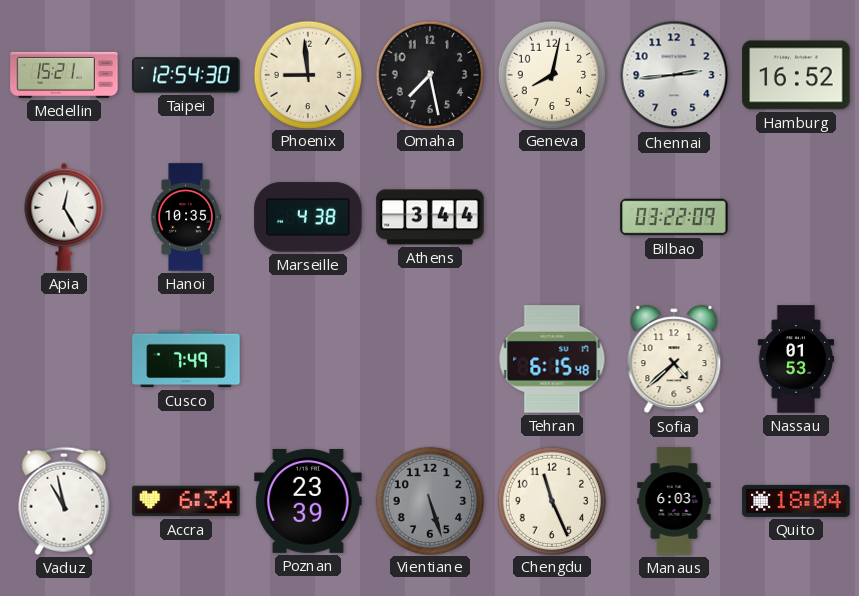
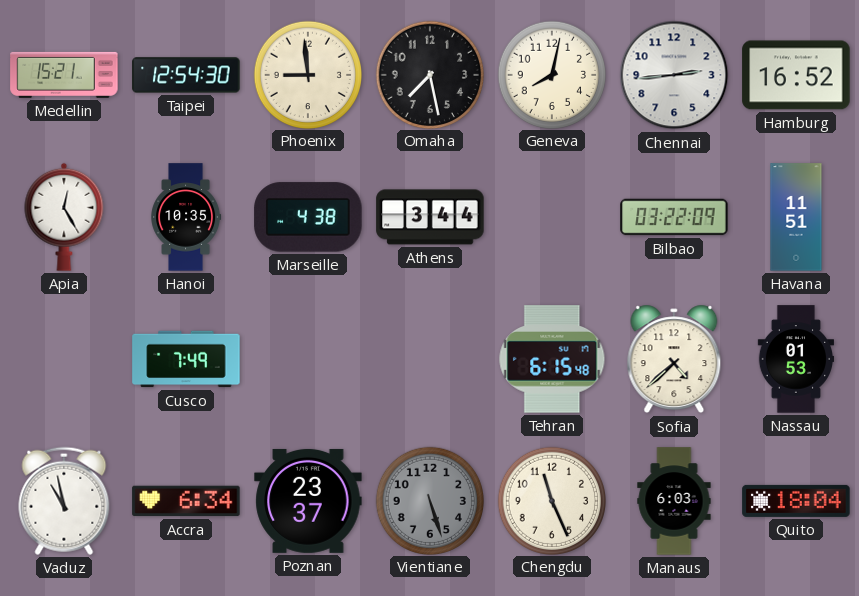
Havana: none -> 11:51
Poznan: 23:39 -> 23:37
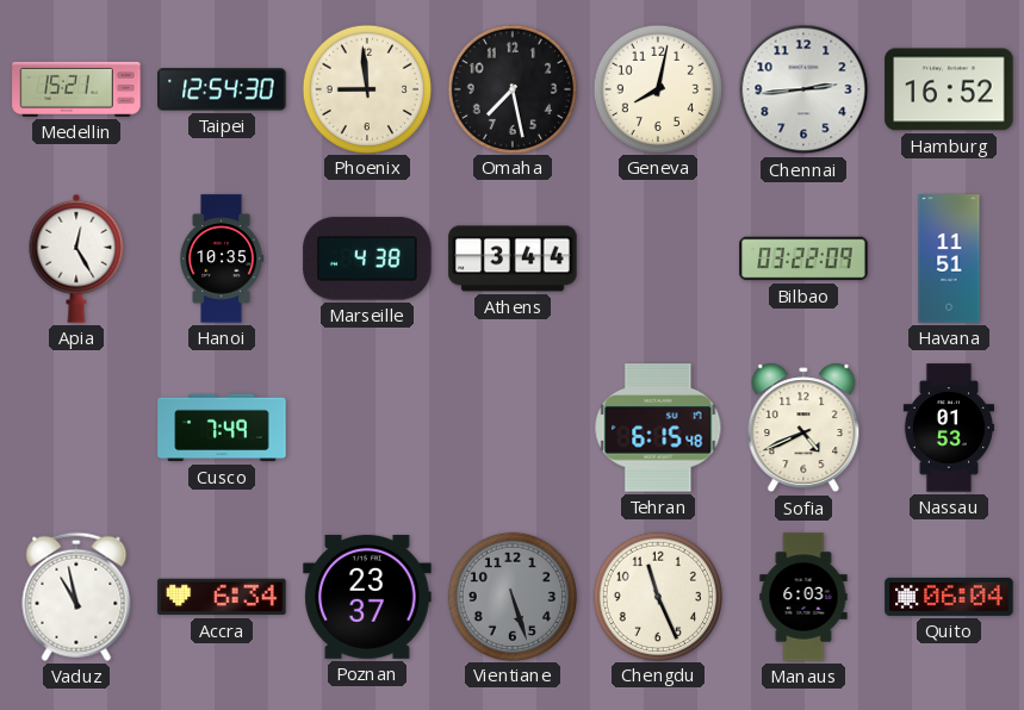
Sofia: 4:38 -> 4:41
Quito: 18:04 -> 06:04
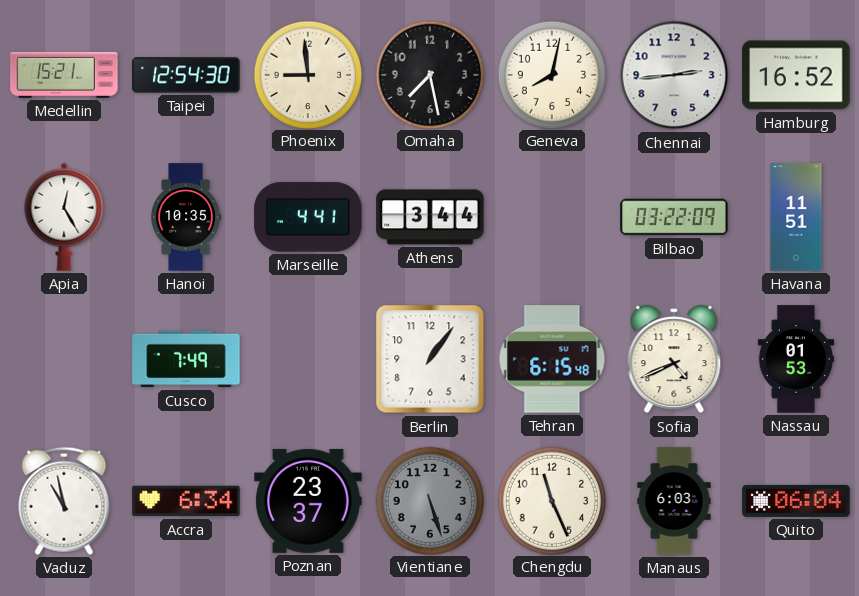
Marseille: 4:38 -> 4:41
Berlin: none -> 1:06
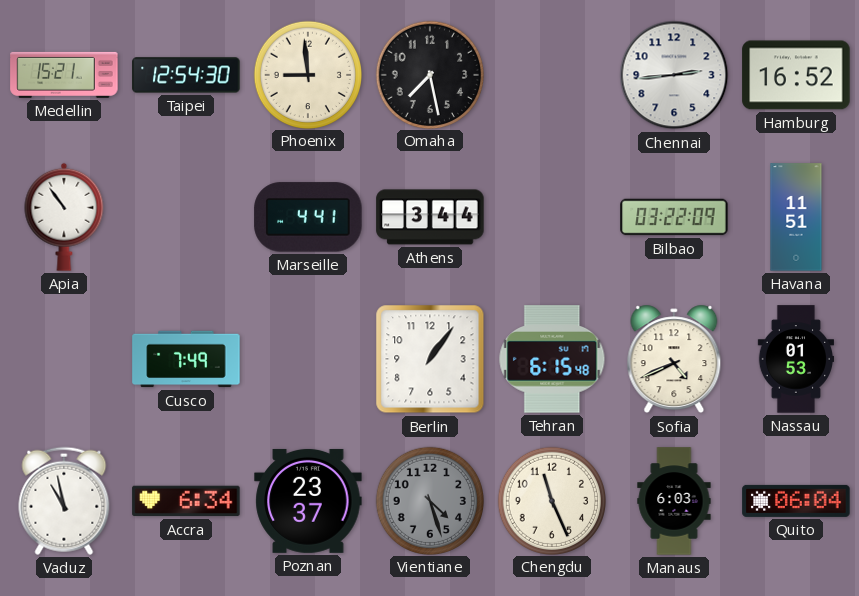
Geneva: 8:02 -> none
Apia: 12:25 -> 10:54
Hanoi: 10:35 -> none
Vientiane: 5:27 -> 4:27
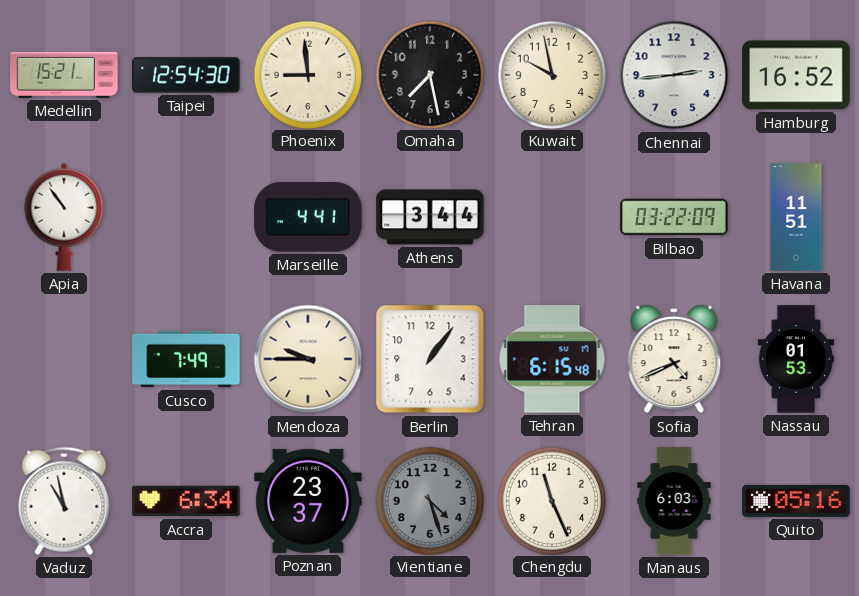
Kuwait: none -> 9:58
Mendoza: none -> 9:45
Quito: 06:04 -> 05:16
